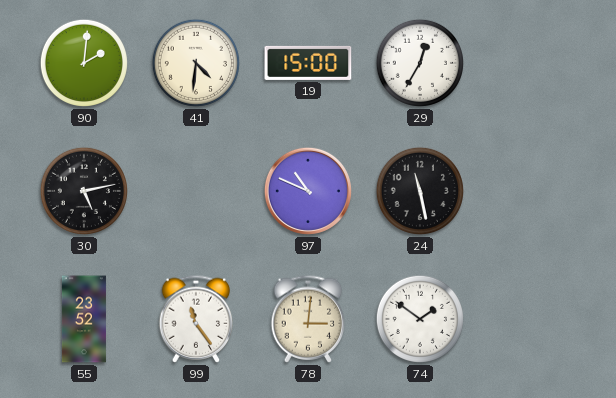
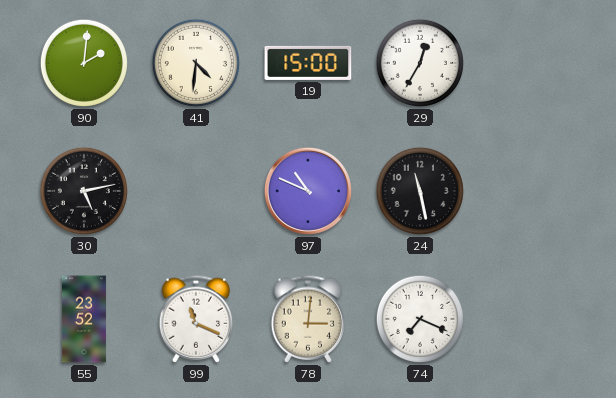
99: 11:24 -> 11:19
74: 1:51 -> 7:19
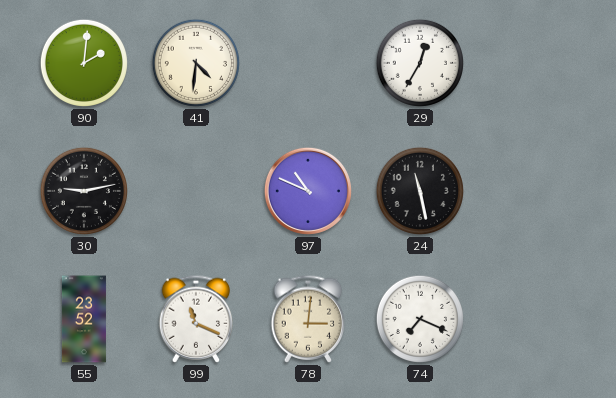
19: 15:00 -> none
30: 5:13 -> 9:13
